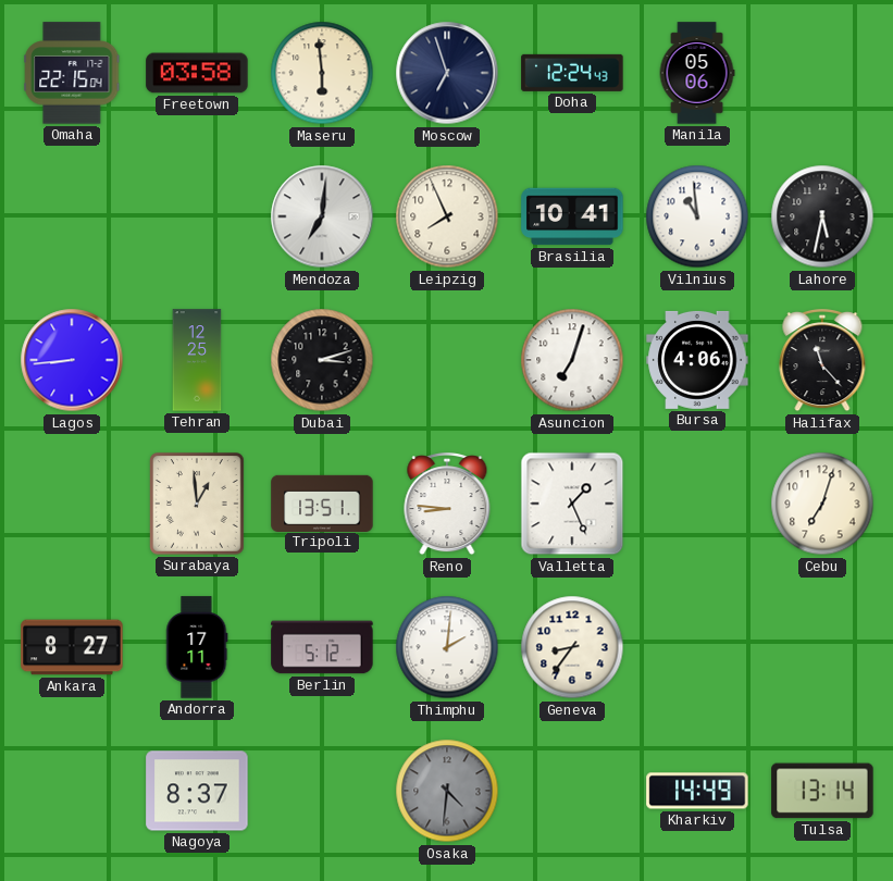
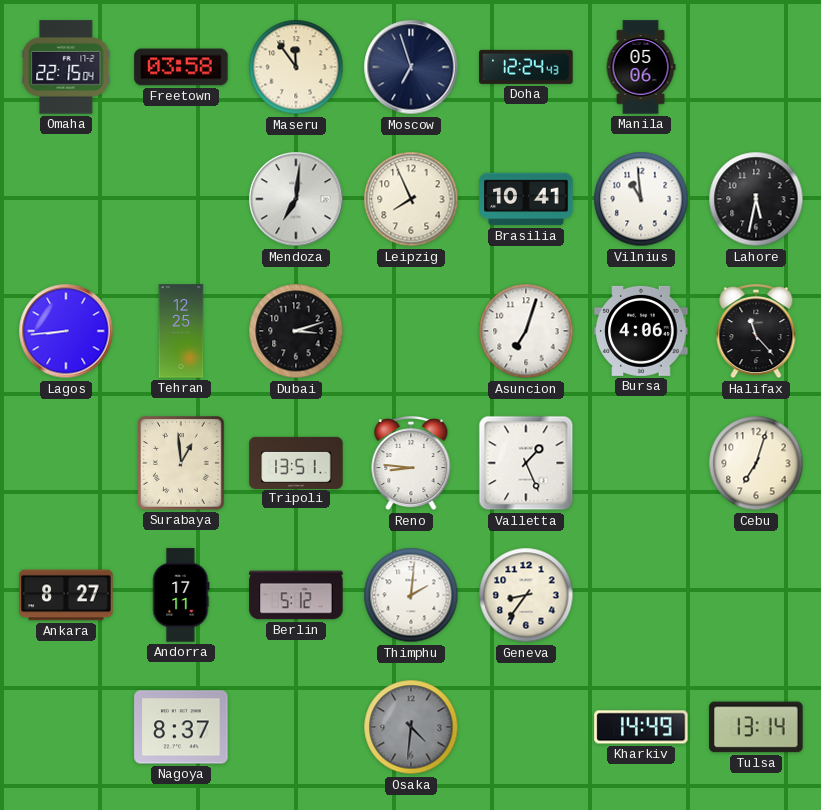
Maseru: 5:59 -> 11:54
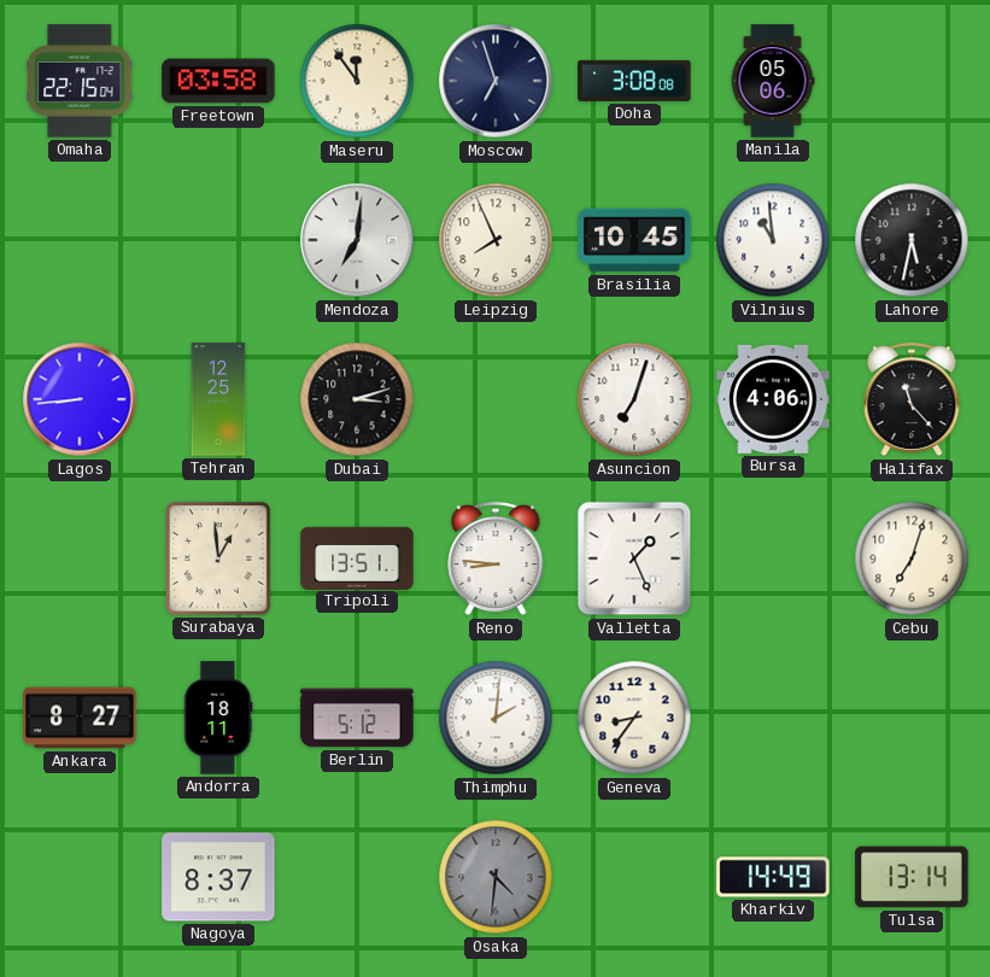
Doha: 12:24 -> 3:08
Brasilia: 10:41 -> 10:45
Andorra: 17:11 -> 18:11
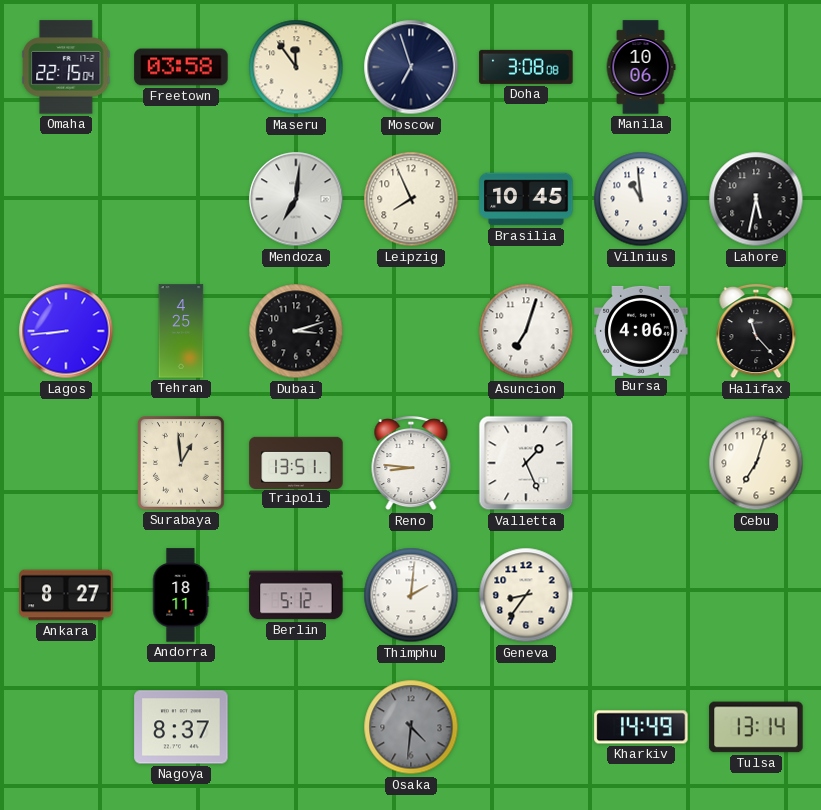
Manila: 05:06 -> 10:06
Tehran: 12:25 -> 4:25
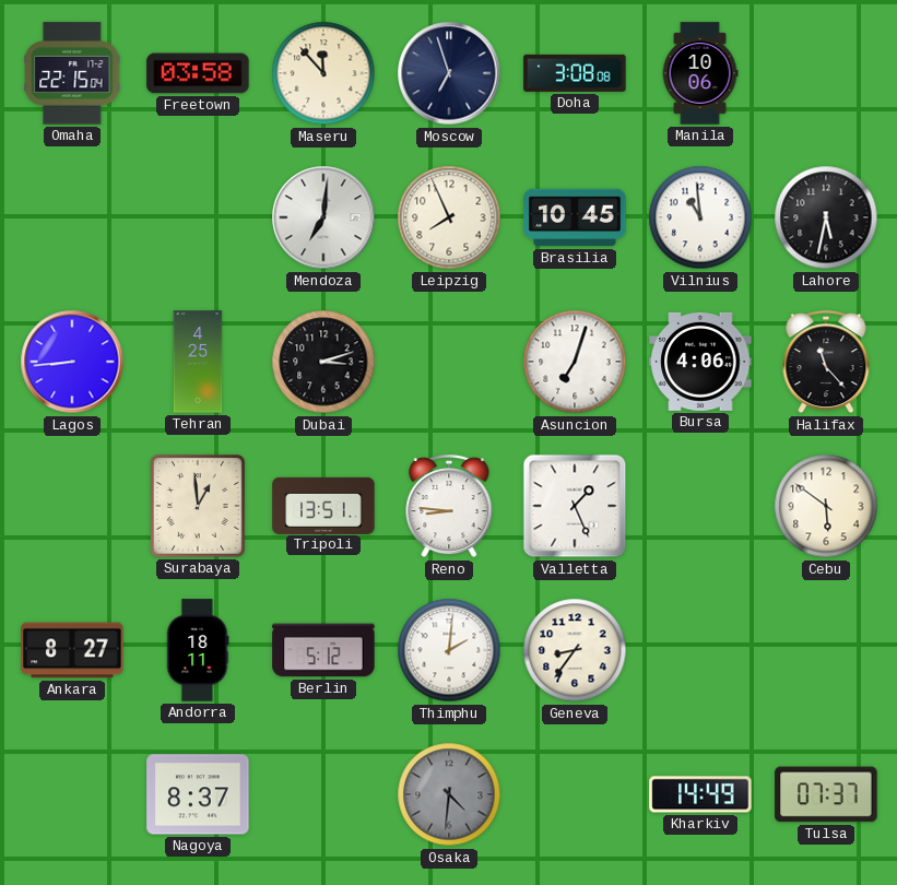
Maseru: 11:54 -> 11:53
Cebu: 7:03 -> 5:51
Tulsa: 13:14 -> 07:37
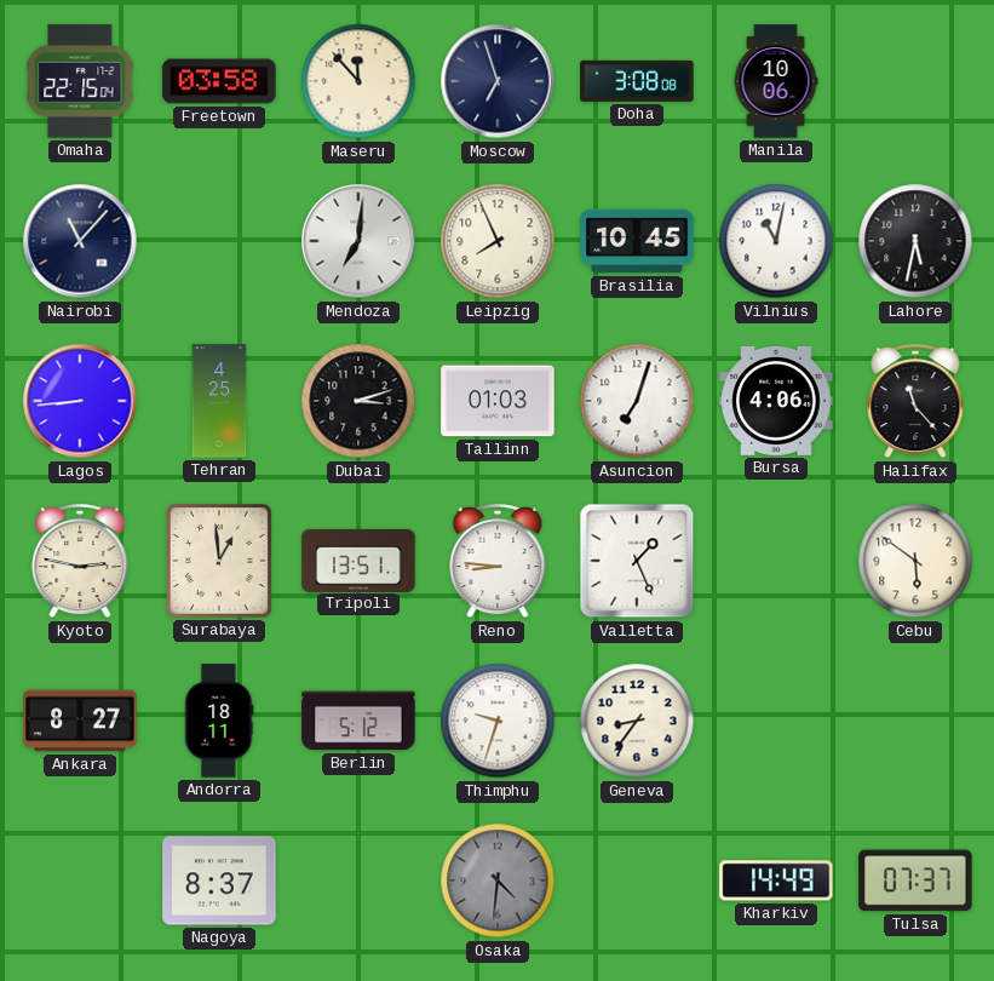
Nairobi: none -> 11:07
Vilnius: 10:59 -> 11:02
Tallinn: none -> 01:03
Kyoto: none -> 2:47
Thimphu: 2:01 -> 9:33
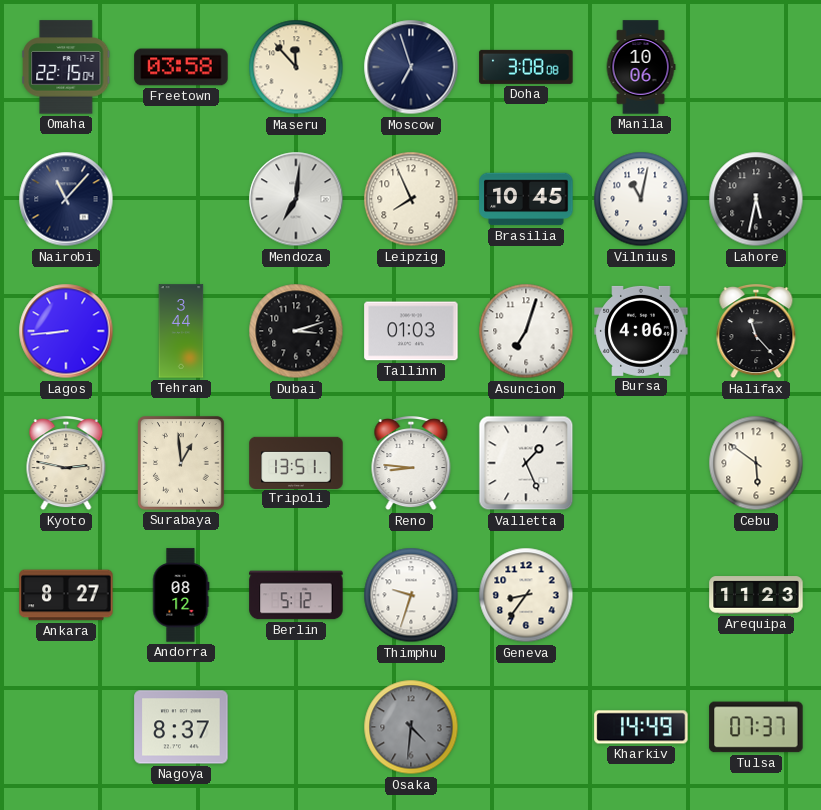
Tehran: 4:25 -> 3:44
Andorra: 18:11 -> 08:12
Arequipa: none -> 11:23
